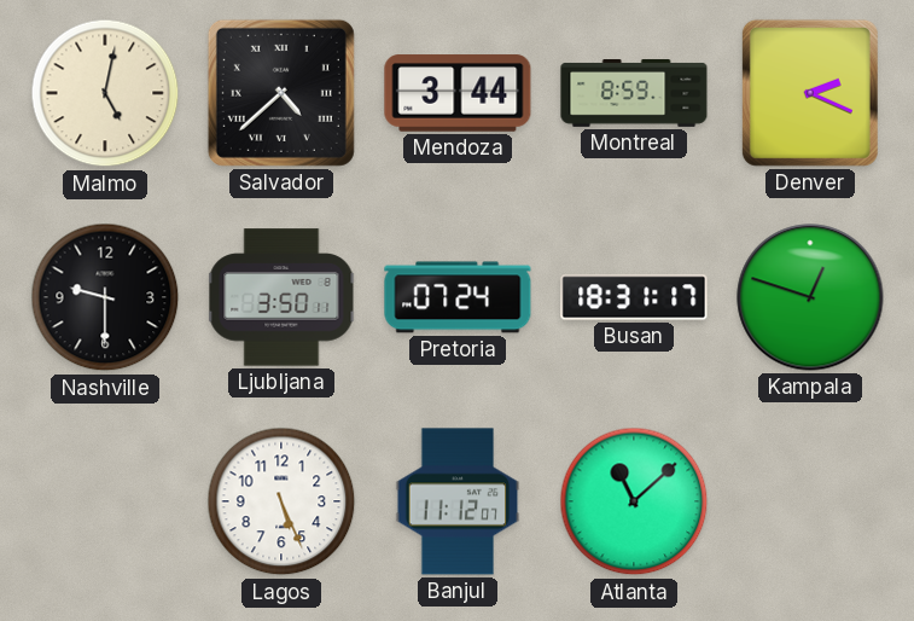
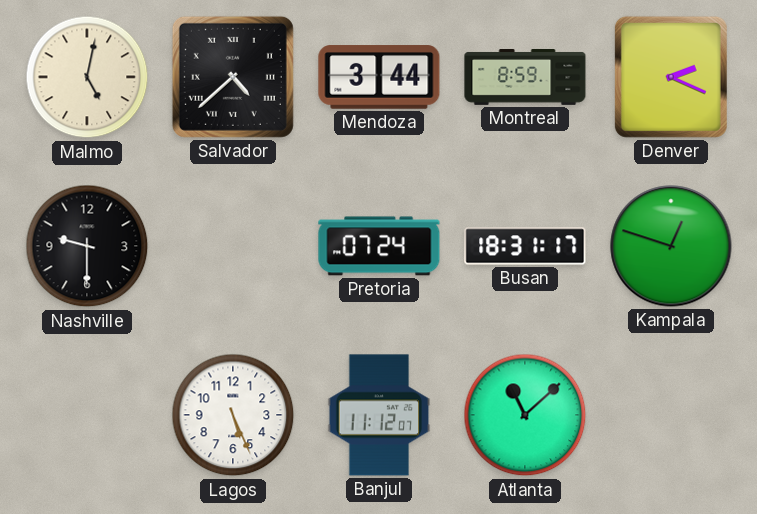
Ljubljana: 3:50 -> none
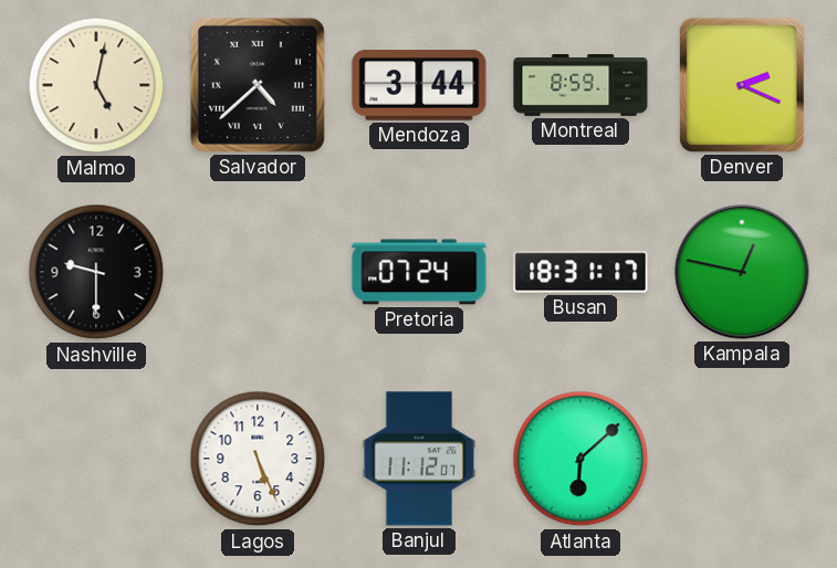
Kampala: 12:48 -> 12:47
Atlanta: 11:08 -> 6:08
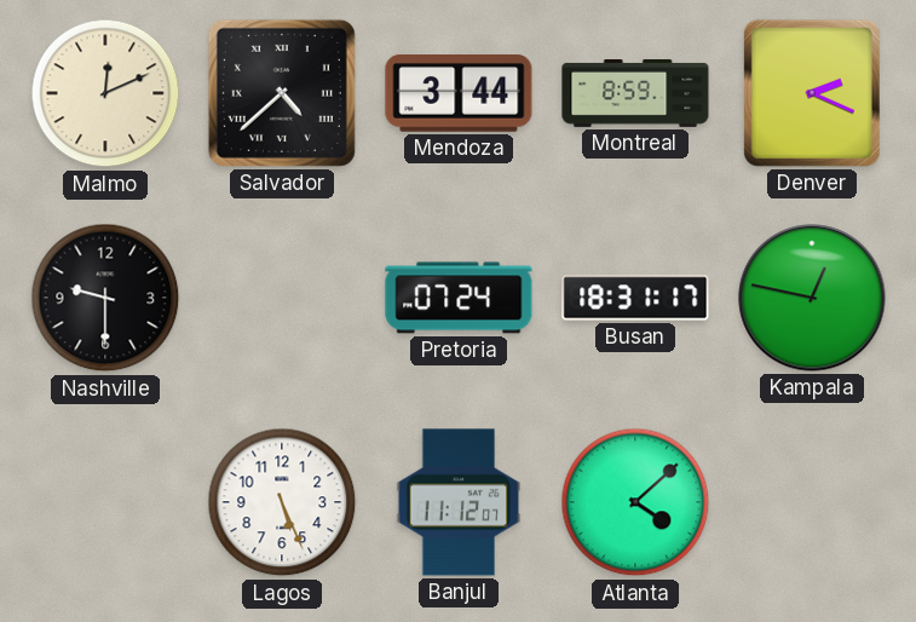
Malmo: 5:02 -> 12:11
Atlanta: 6:08 -> 4:08
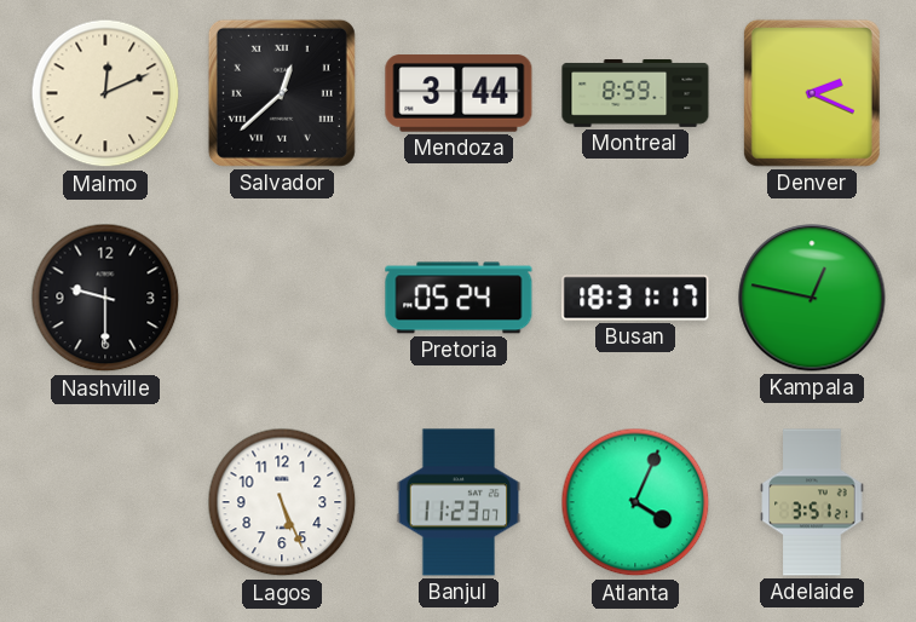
Salvador: 4:38 -> 12:38
Pretoria: 07:24 -> 05:24
Banjul: 11:12 -> 11:23
Atlanta: 4:08 -> 4:04
Adelaide: none -> 3:51
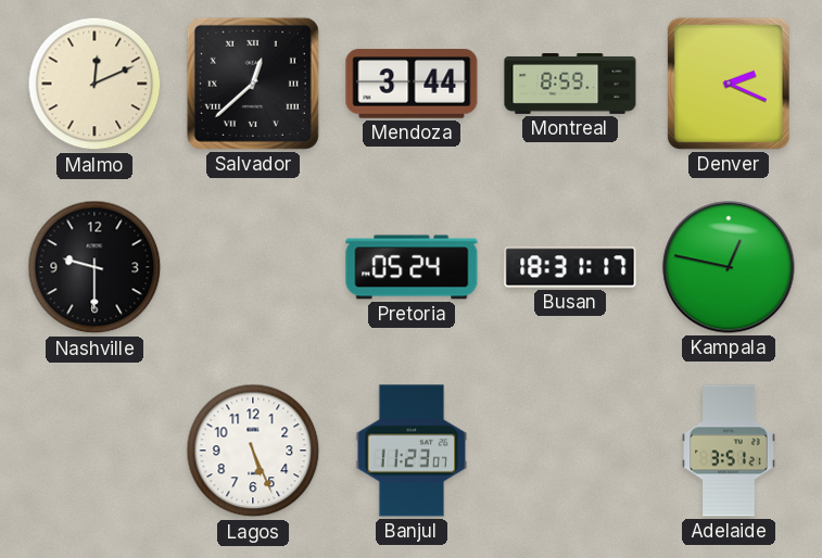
Atlanta: 4:04 -> none
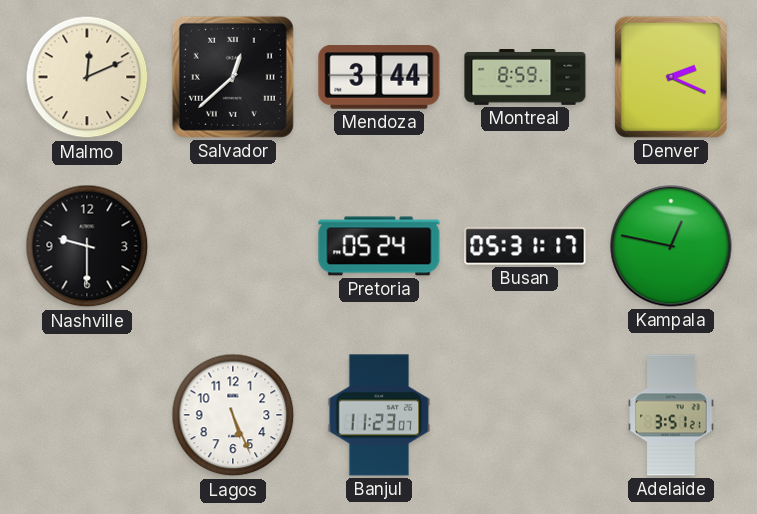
Busan: 18:31 -> 05:31
